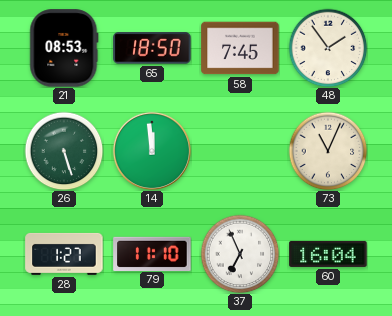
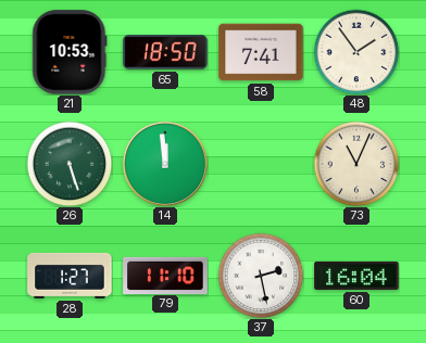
21: 08:53 -> 10:53
58: 7:45 -> 7:41
37: 6:56 -> 2:28
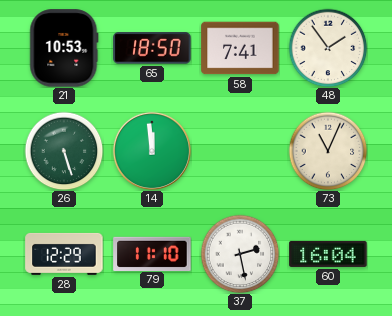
28: 1:27 -> 12:29
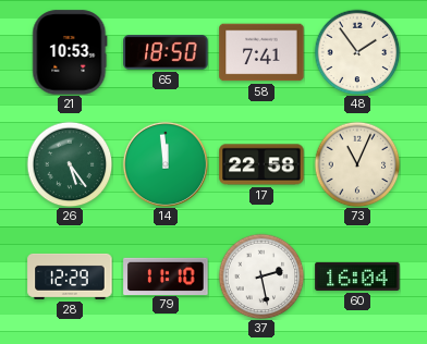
26: 5:27 -> 5:24
17: none -> 22:58
